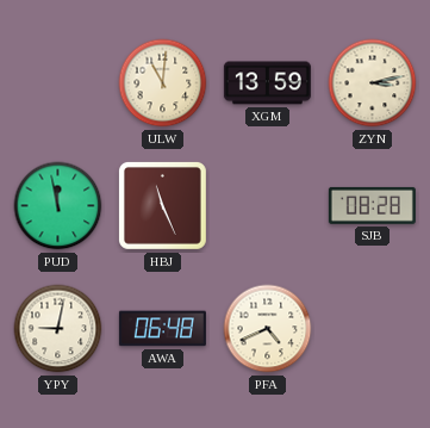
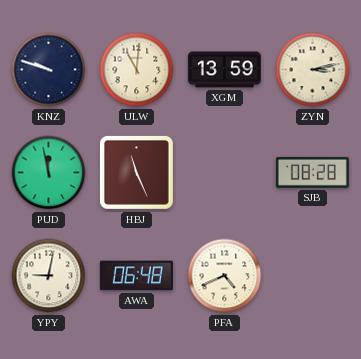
KNZ: none -> 9:48
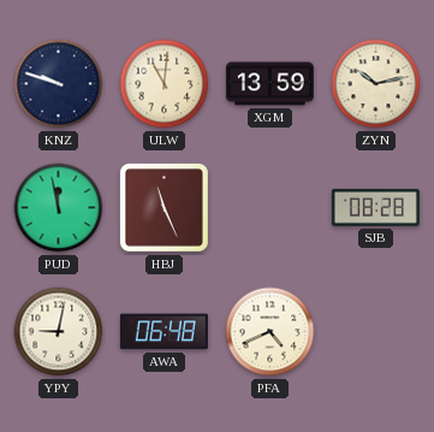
ZYN: 3:13 -> 10:13
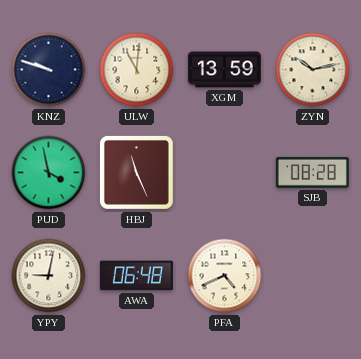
PUD: 11:58 -> 3:58
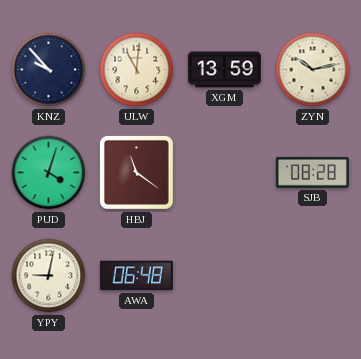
KNZ: 9:48 -> 9:53
PUD: 3:58 -> 4:03
HBJ: 11:26 -> 11:21
PFA: 4:41 -> none
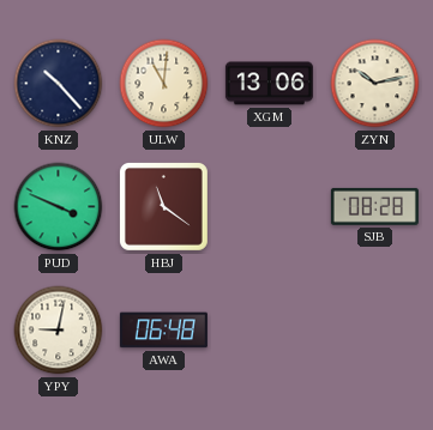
KNZ: 9:53 -> 10:23
XGM: 13:59 -> 13:06
PUD: 4:03 -> 3:49
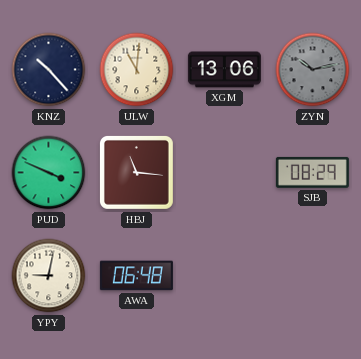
ZYN dial: cream -> grey
HBJ: 11:21 -> 11:16
SJB: 08:28 -> 08:29
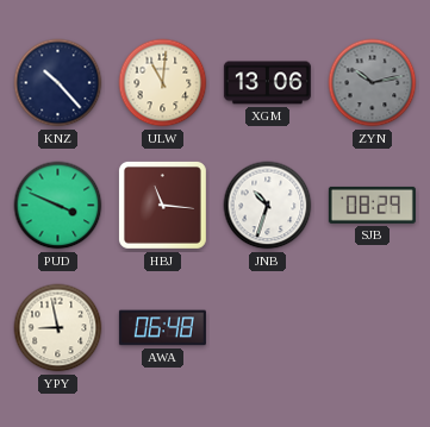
JNB: none -> 10:33
YPY: 9:02 -> 8:58
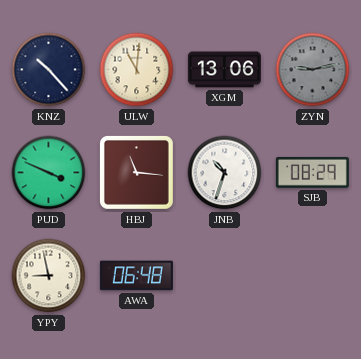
ZYN: 10:13 -> 9:13
